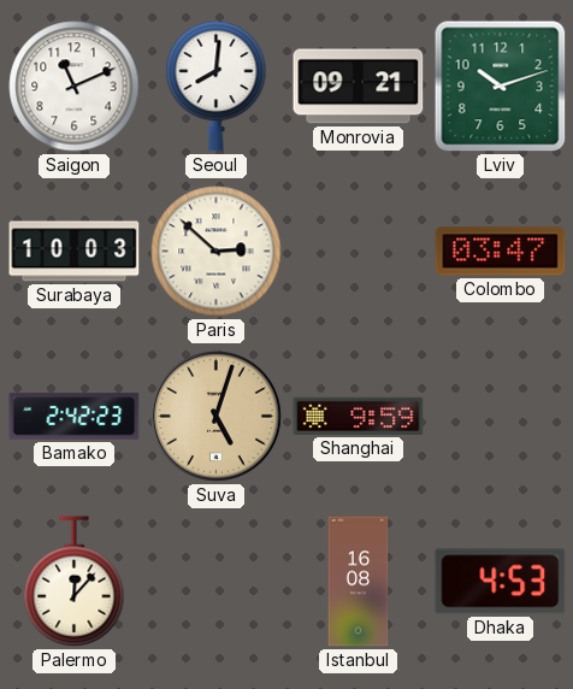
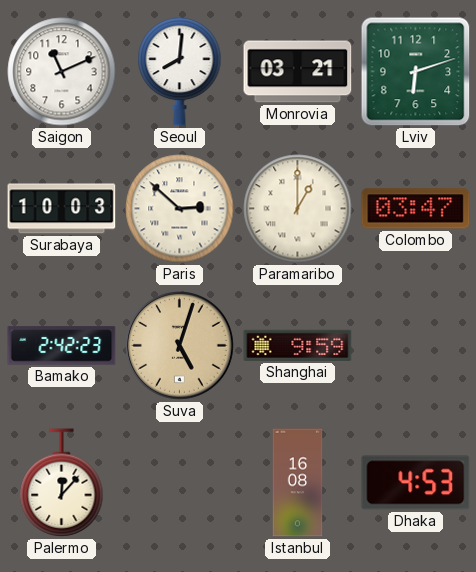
Monrovia: 09:21 -> 03:21
Lviv: 10:12 -> 6:12
Paramaribo: none -> 1:00
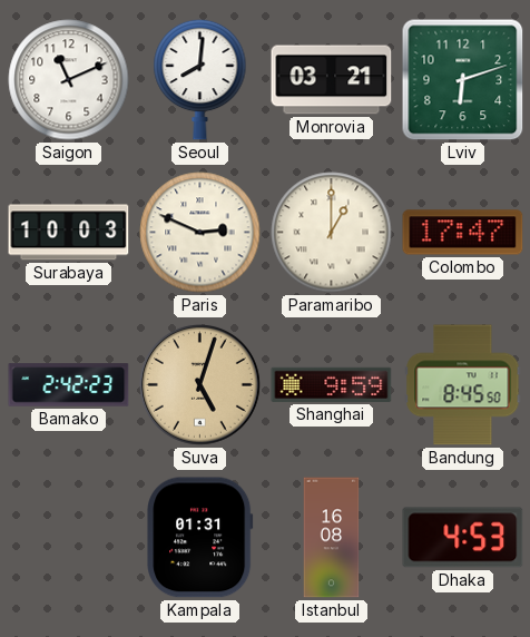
Paris: 2:52 -> 2:49
Colombo: 03:47 -> 17:47
Bandung: none -> 8:45
Palermo: 12:07 -> none
Kampala: none -> 01:31
